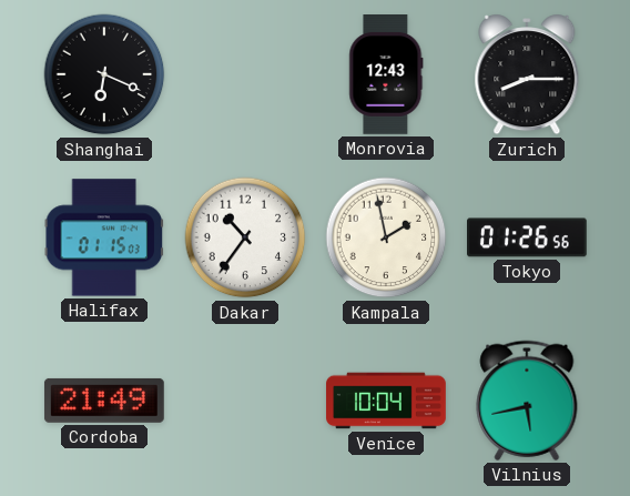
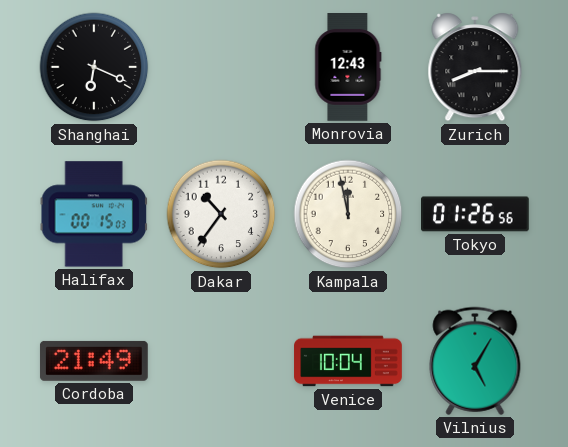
Halifax: 01:15 -> 00:15
Kampala: 1:58 -> 11:58
Vilnius: 5:43 -> 5:05
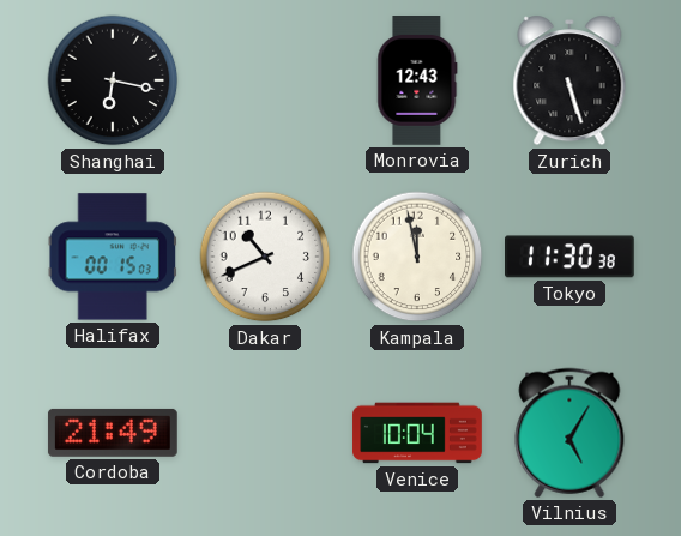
Shanghai: 6:19 -> 6:17
Zurich: 8:15 -> 5:27
Dakar: 10:36 -> 10:41
Tokyo: 01:26 -> 11:30
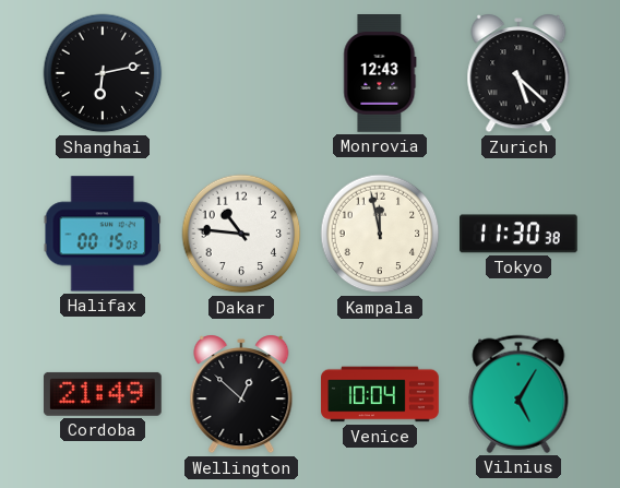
Shanghai: 6:17 -> 6:13
Zurich: 5:27 -> 5:22
Dakar: 10:41 -> 10:46
Wellington: none -> 12:52
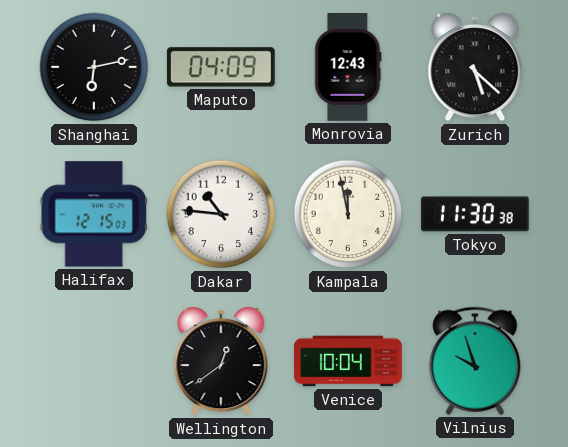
Maputo: none -> 04:09
Halifax: 00:15 -> 12:15
Cordoba: 21:49 -> none
Wellington: 12:52 -> 12:39
Vilnius: 5:05 -> 9:57
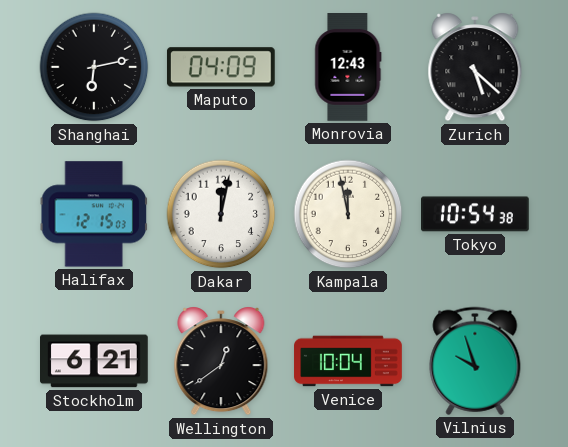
Dakar: 10:46 -> 12:02
Tokyo: 11:30 -> 10:54
Stockholm: none -> 6:21
